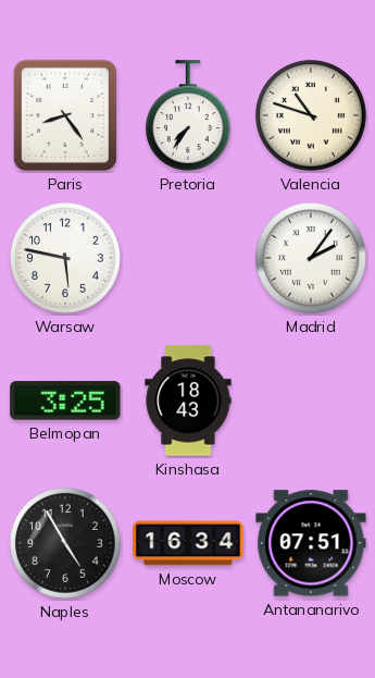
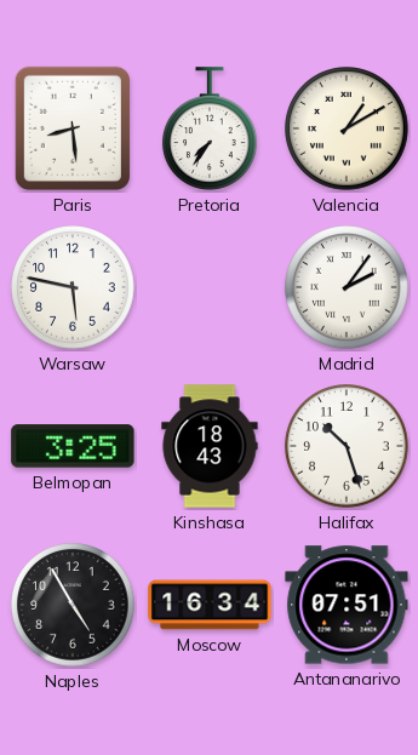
Paris: 8:24 -> 8:29
Valencia: 10:48 -> 1:10
Halifax: none -> 10:27
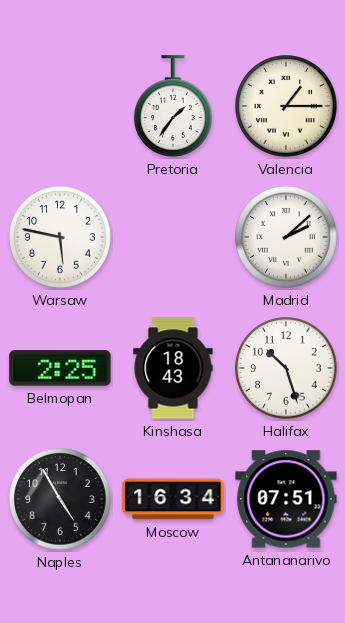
Paris: 8:29 -> none
Pretoria: 7:36 -> 1:36
Valencia: 1:10 -> 1:15
Madrid: 2:06 -> 2:08
Belmopan: 3:25 -> 2:25
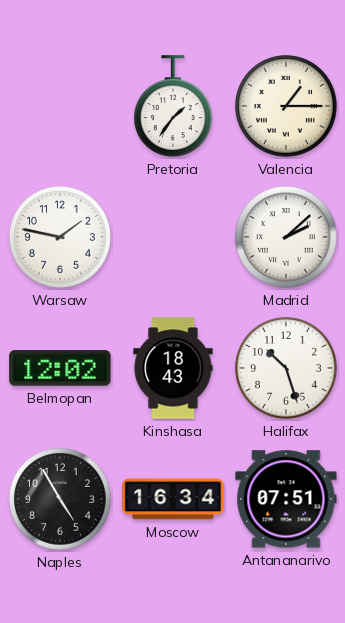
Warsaw: 5:47 -> 1:47
Belmopan: 2:25 -> 12:02
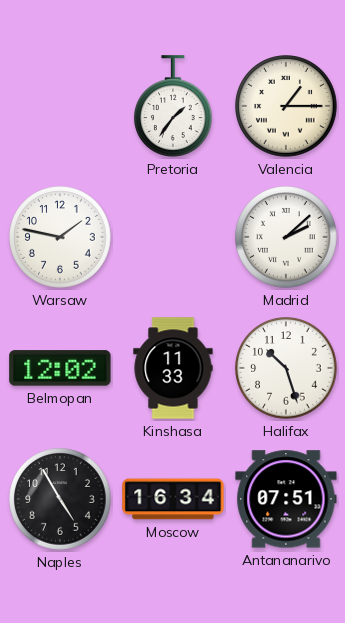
Kinshasa: 18:43 -> 11:33
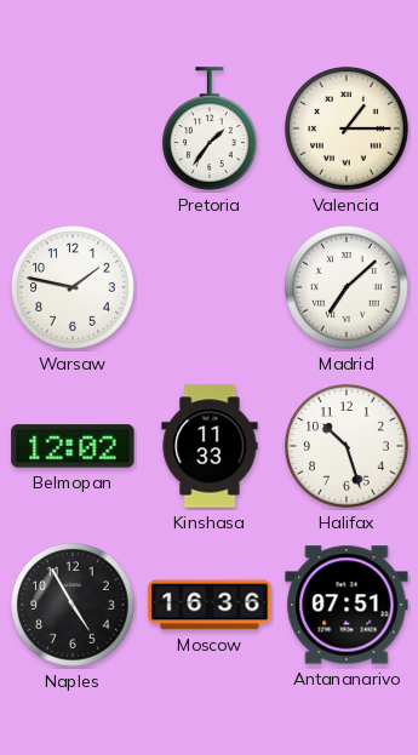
Madrid: 2:08 -> 7:08
Moscow: 16:34 -> 16:36
